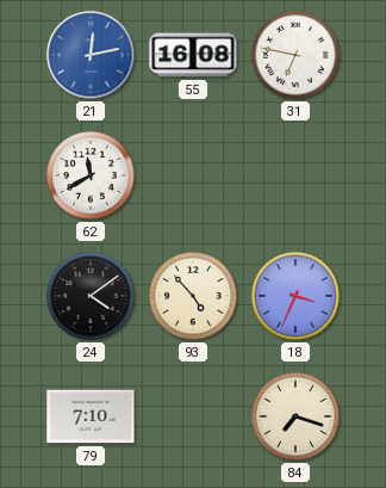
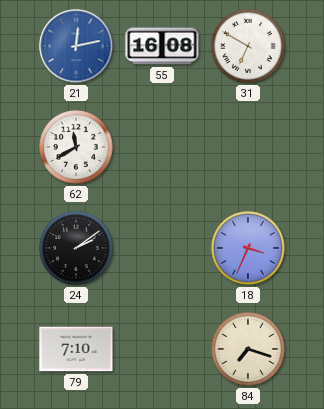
31: 6:47 -> 6:50
24: 4:09 -> 2:09
93: 4:53 -> none
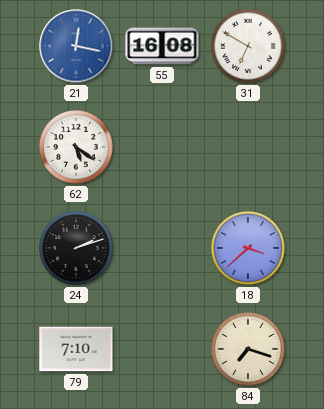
21: 12:13 -> 12:17
62: 11:40 -> 5:21
24: 2:09 -> 2:12
18: 3:34 -> 3:38
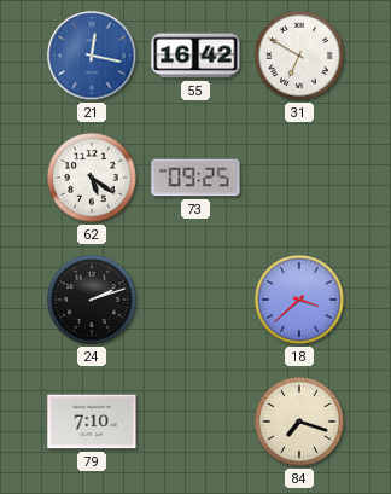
55: 16:08 -> 16:42
73: none -> 09:25
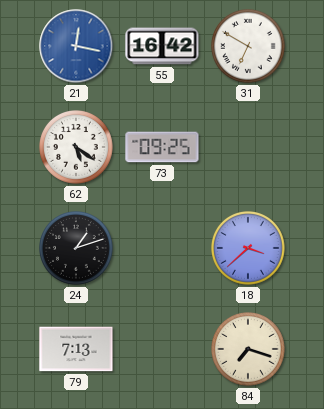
24: 2:12 -> 1:12
79: 7:10 -> 7:13
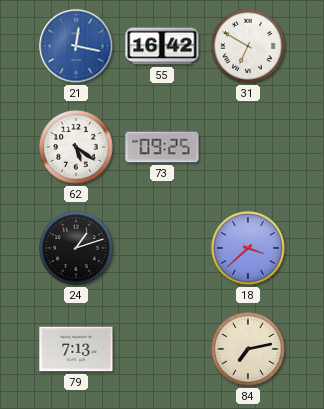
84: 7:18 -> 7:13
